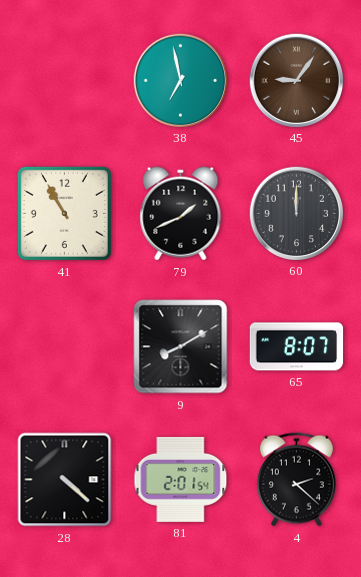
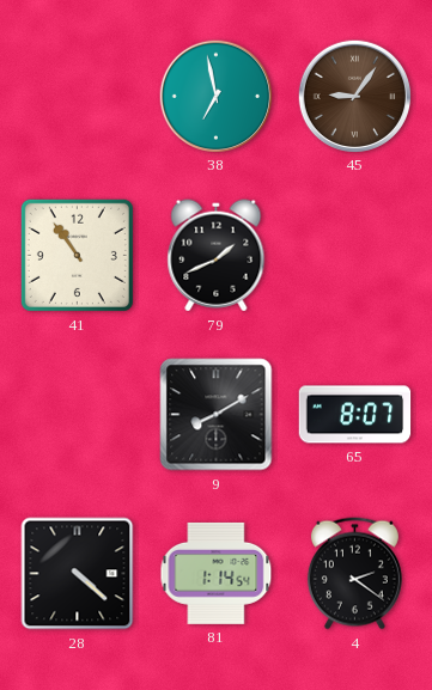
41: 10:55 -> 10:54
60: 12:00 -> none
81: 2:01 -> 1:14
4: 2:22 -> 2:21
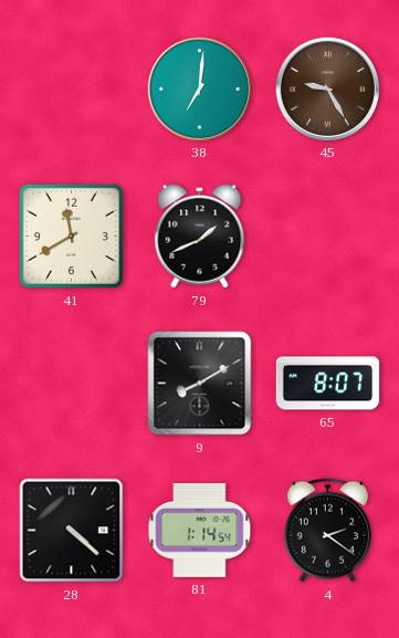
38: 6:58 -> 7:01
45: 9:06 -> 9:25
41: 10:54 -> 11:40
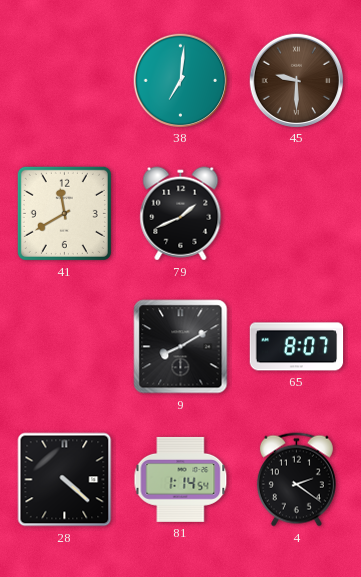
45: 9:25 -> 9:30
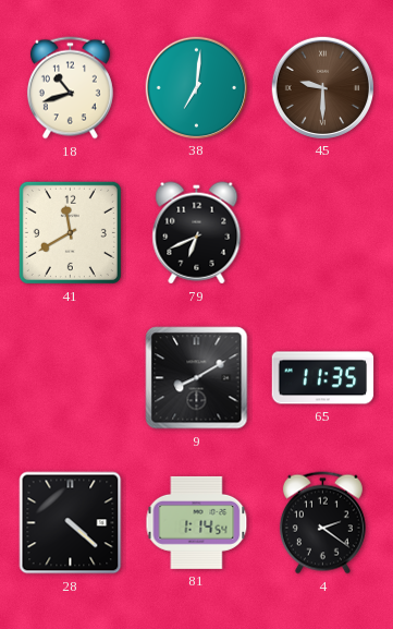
18: none -> 10:42
79: 1:41 -> 6:41
65: 8:07 -> 11:35
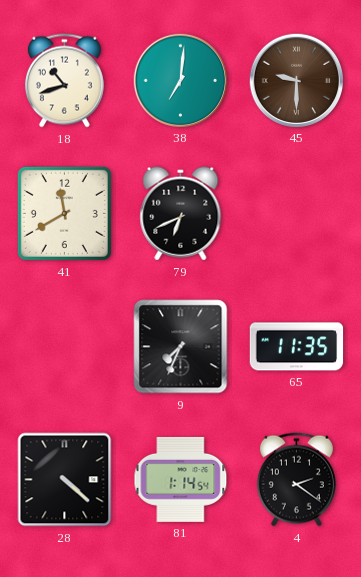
9: 8:10 -> 7:34
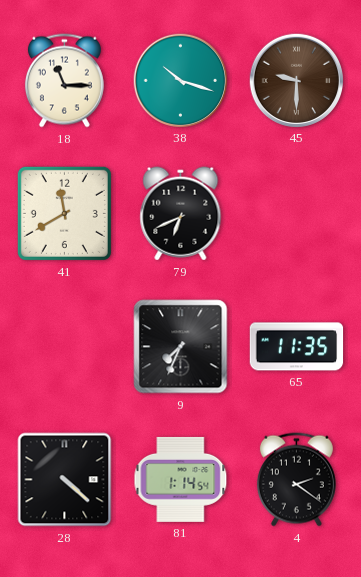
18: 10:42 -> 11:15
38: 7:01 -> 10:18
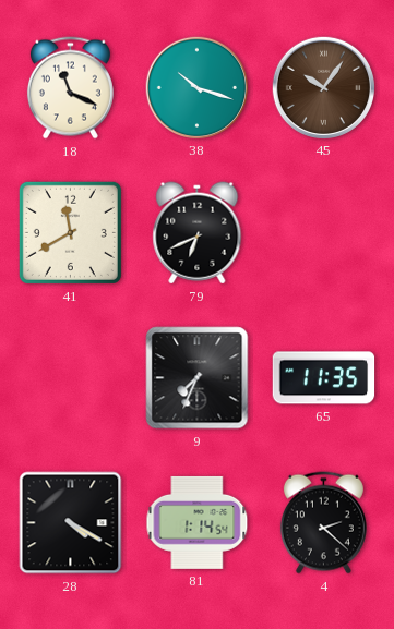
18: 11:15 -> 11:19
45: 9:30 -> 10:06
28: 4:22 -> 4:20
4: 2:21 -> 2:22
